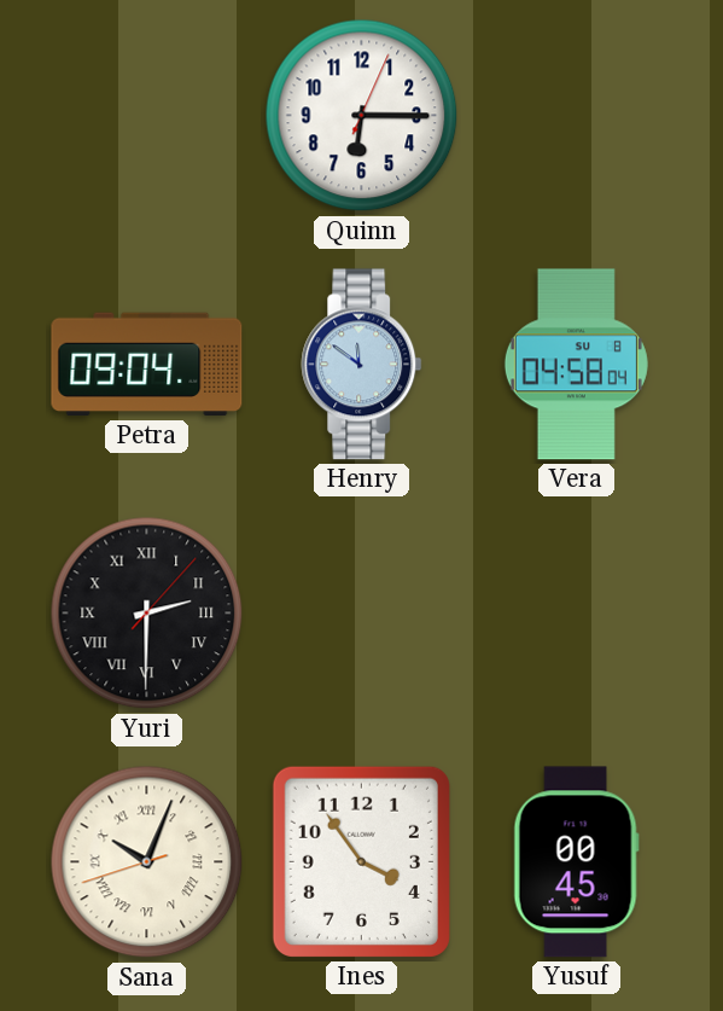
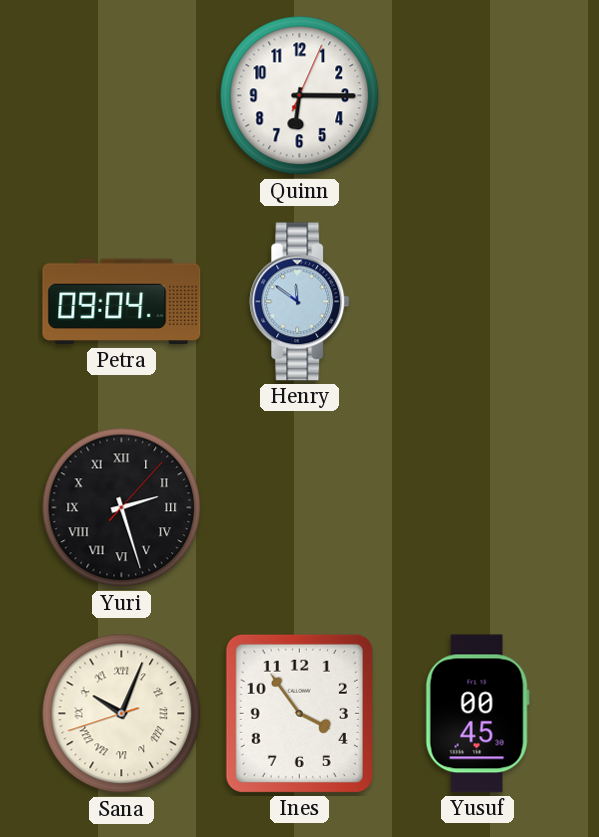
Vera: 04:58 -> none
Yuri: 2:30 -> 2:27
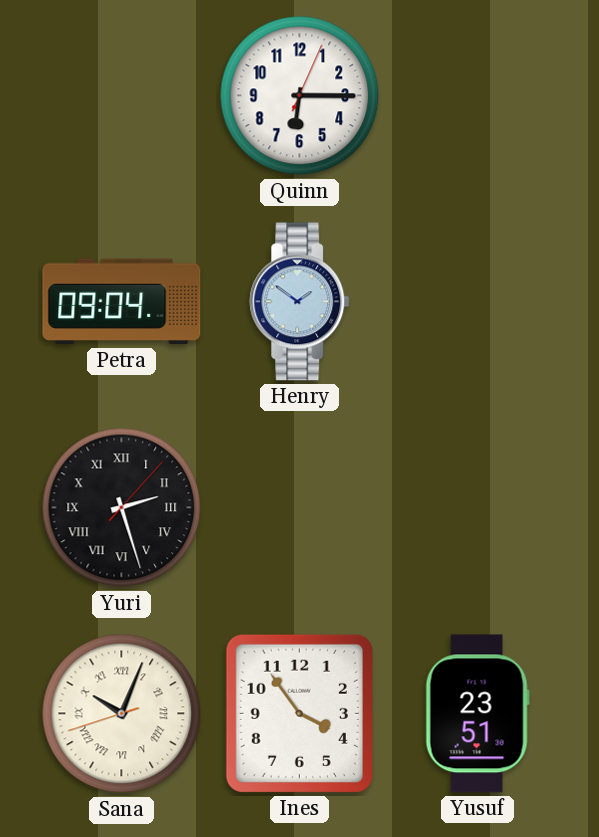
Henry: 11:51 -> 1:51
Yusuf: 00:45 -> 23:51
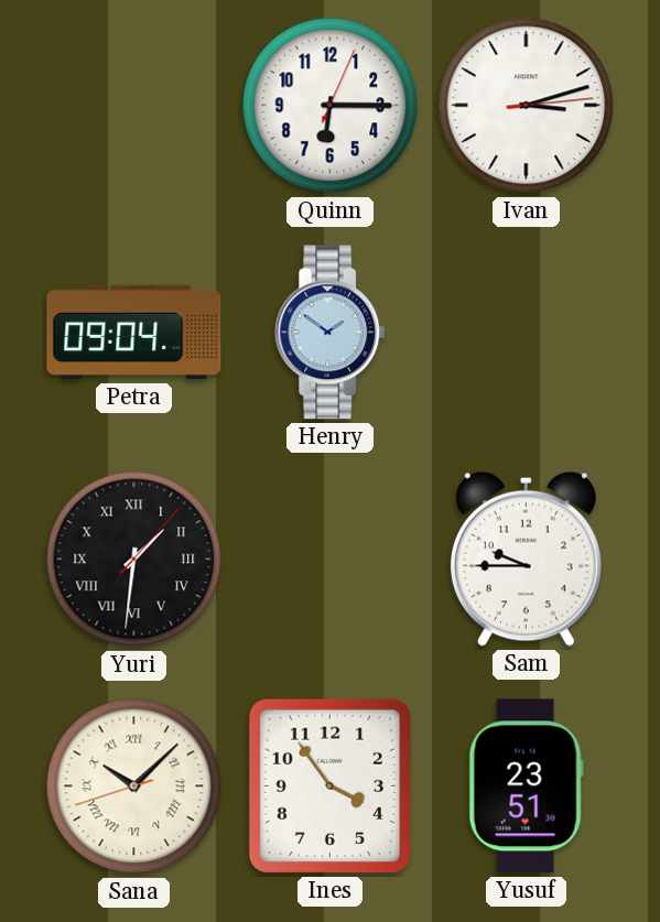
Ivan: none -> 3:12
Yuri: 2:27 -> 1:31
Sam: none -> 9:45
Sana: 10:03 -> 10:07
